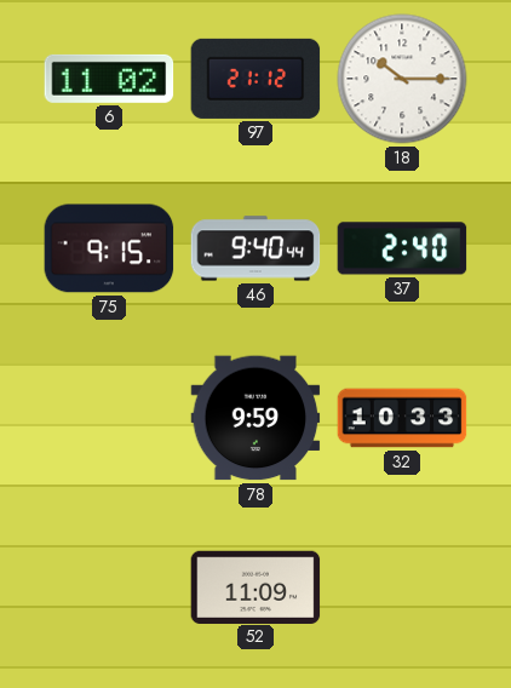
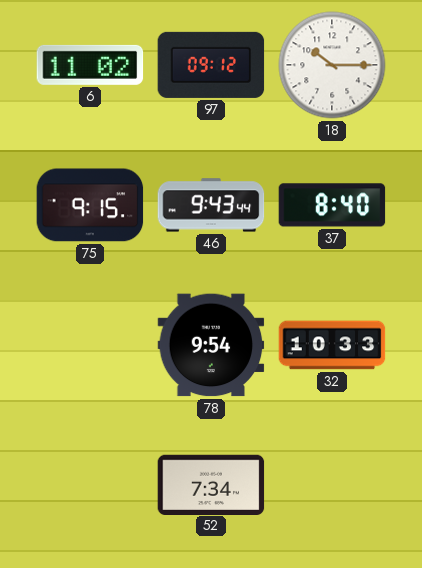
97: 21:12 -> 09:12
46: 9:40 -> 9:43
37: 2:40 -> 8:40
78: 9:59 -> 9:54
52: 11:09 -> 7:34
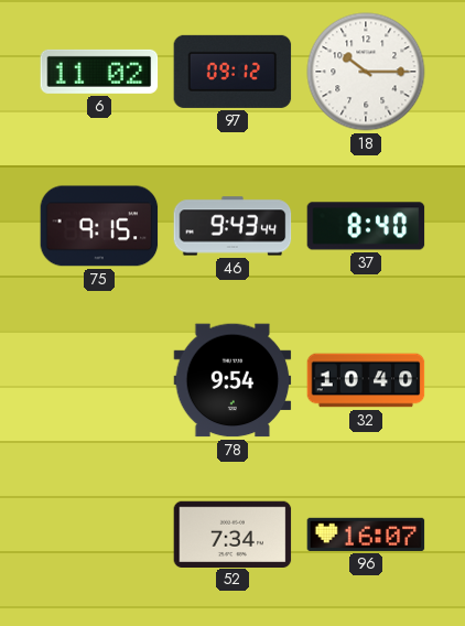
32: 10:33 -> 10:40
96: none -> 16:07
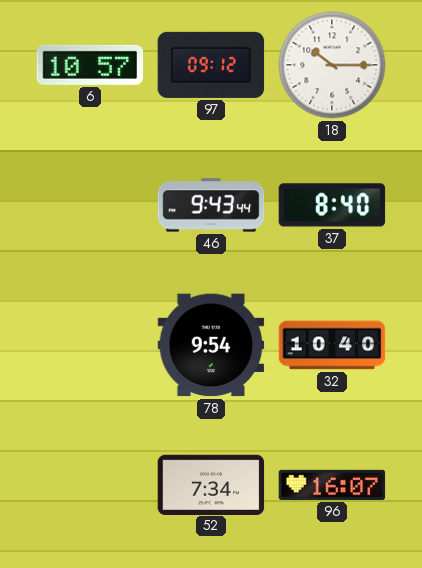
6: 11:02 -> 10:57
75: 9:15 -> none
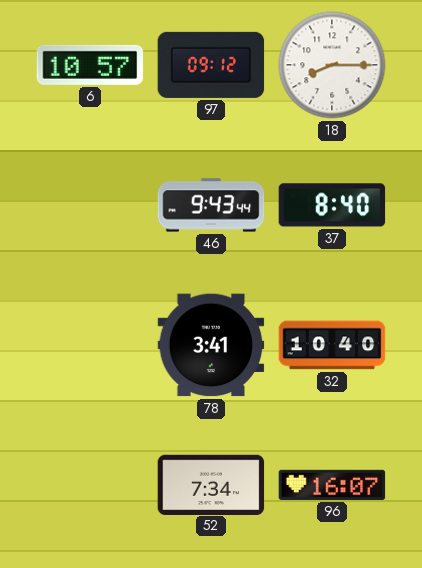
18: 10:15 -> 8:15
78: 9:54 -> 3:41
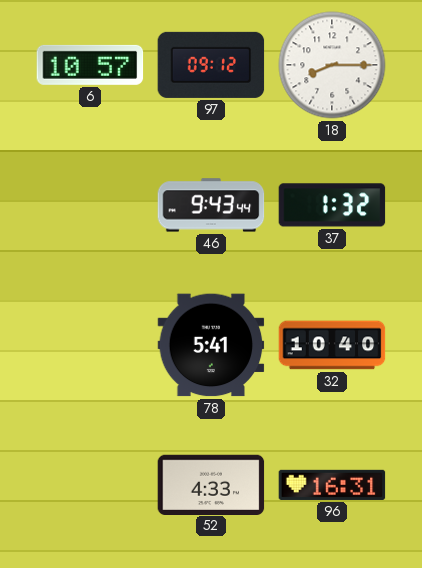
37: 8:40 -> 1:32
78: 3:41 -> 5:41
52: 7:34 -> 4:33
96: 16:07 -> 16:31
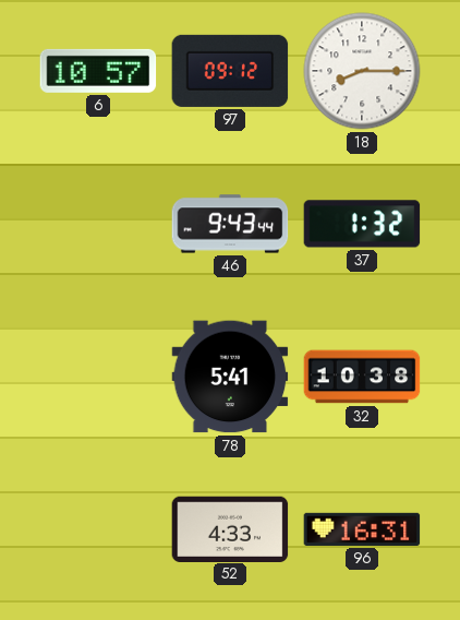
32: 10:40 -> 10:38
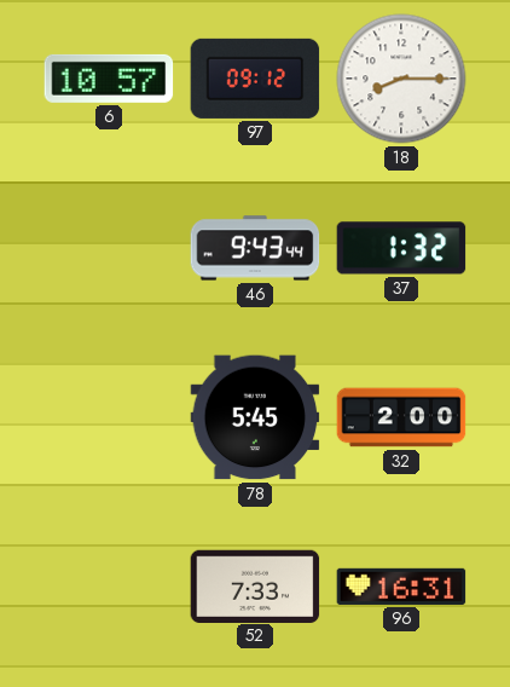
78: 5:41 -> 5:45
32: 10:38 -> 2:00
52: 4:33 -> 7:33
